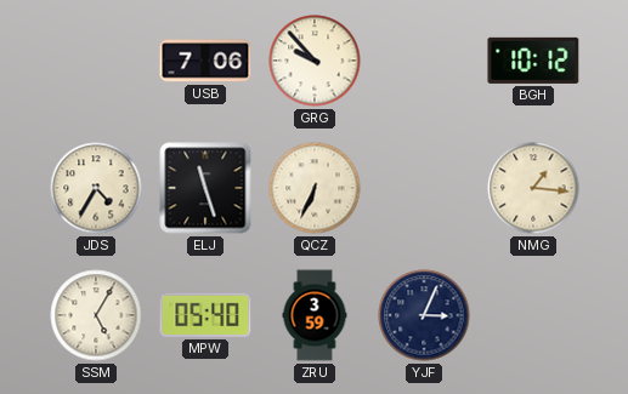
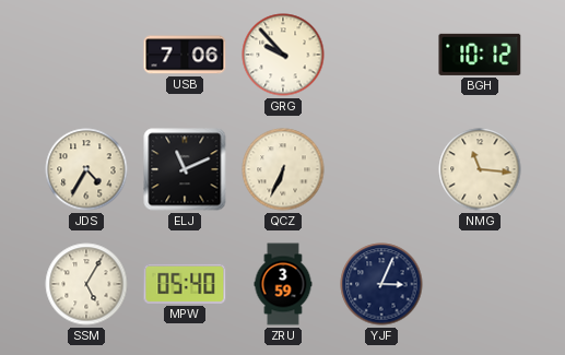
ELJ: 11:27 -> 11:11
NMG: 1:16 -> 11:16
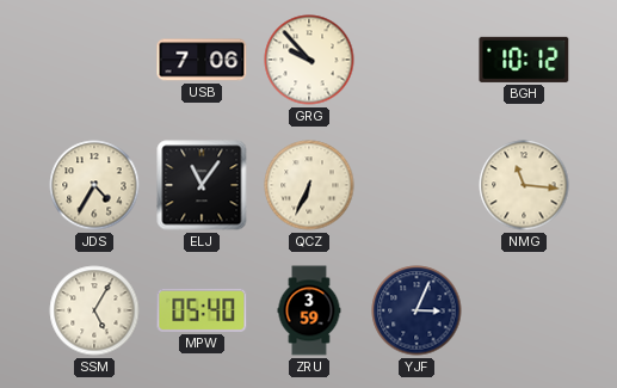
ELJ: 11:11 -> 11:06
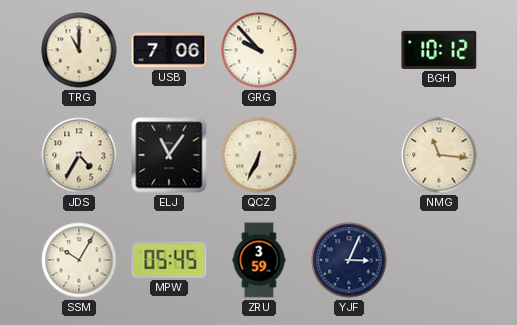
TRG: none -> 11:00
SSM: 5:05 -> 10:05
MPW: 05:40 -> 05:45
